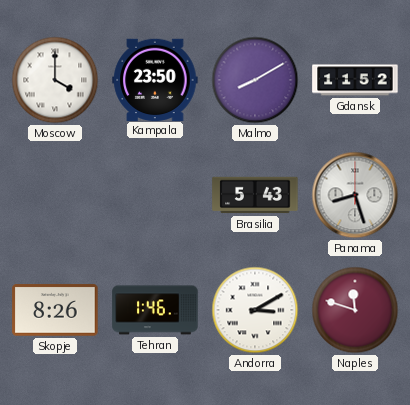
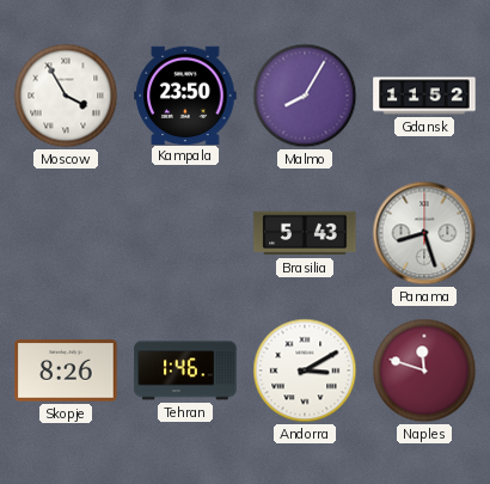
Moscow: 4:00 -> 3:55
Malmo: 8:10 -> 8:05
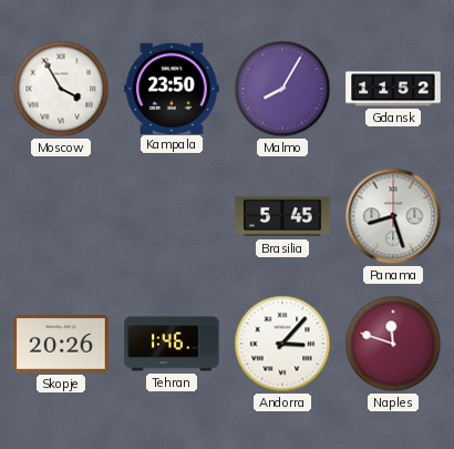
Brasilia: 5:43 -> 5:45
Skopje: 8:26 -> 20:26
Andorra: 3:10 -> 3:07
